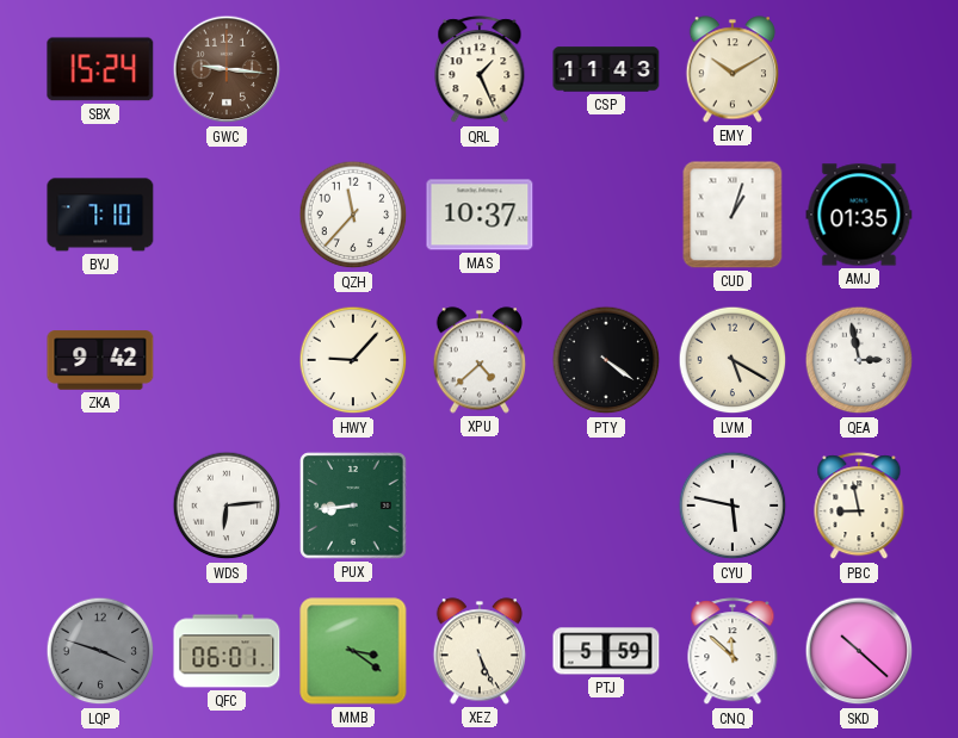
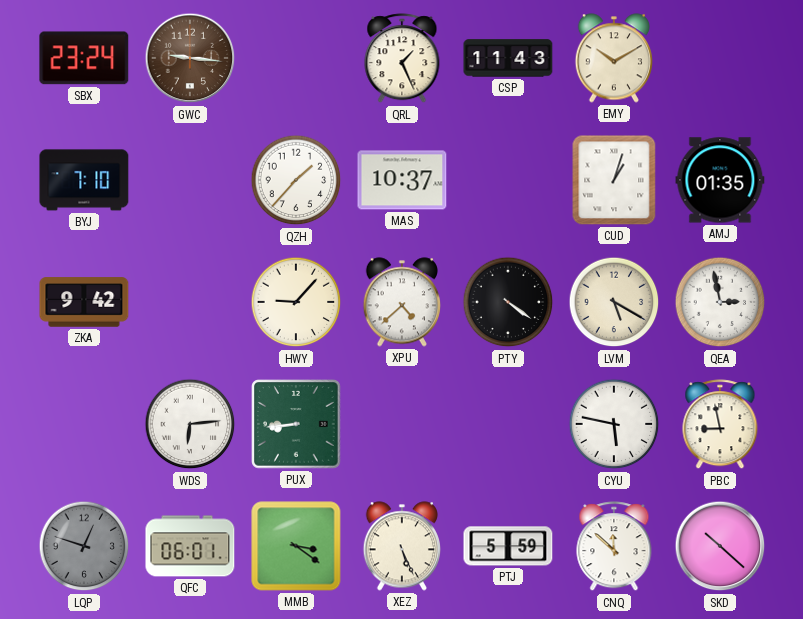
SBX: 15:24 -> 23:24
QZH: 11:37 -> 1:37
LQP: 3:48 -> 12:48
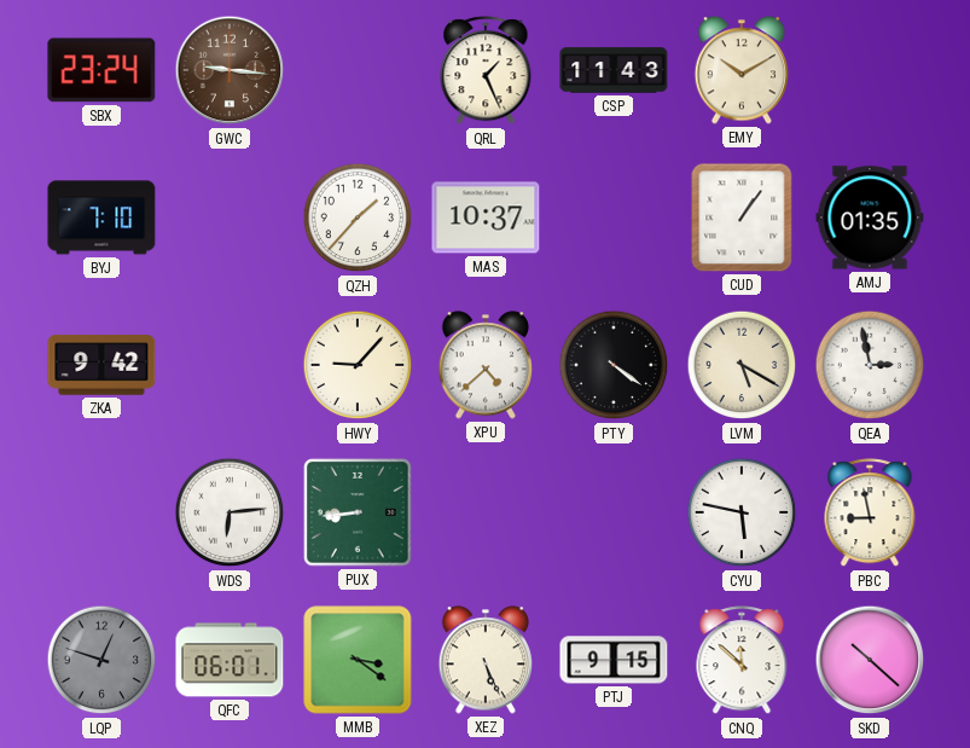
CUD: 1:03 -> 1:06
PTJ: 5:59 -> 9:15
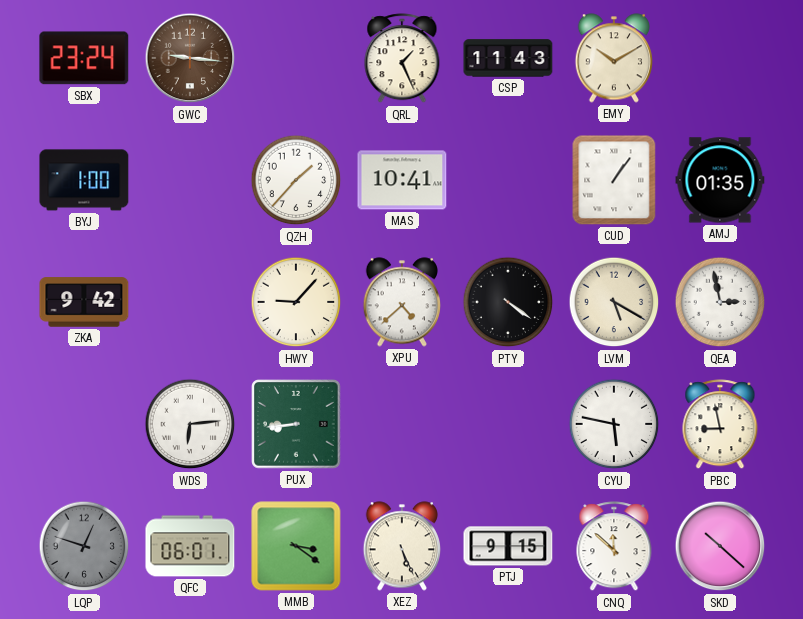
BYJ: 7:10 -> 1:00
MAS: 10:37 -> 10:41
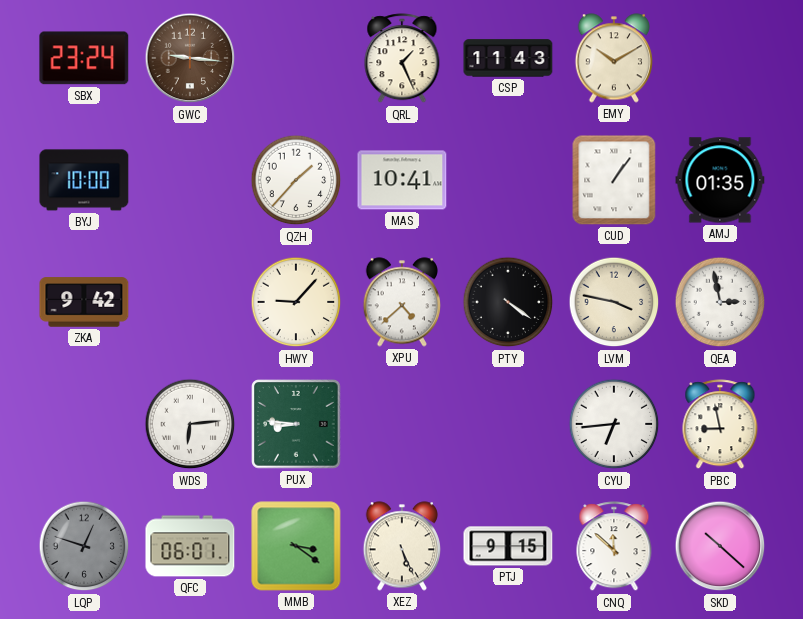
BYJ: 1:00 -> 10:00
LVM: 5:20 -> 3:47
PUX: 8:44 -> 8:46
CYU: 5:47 -> 6:44
